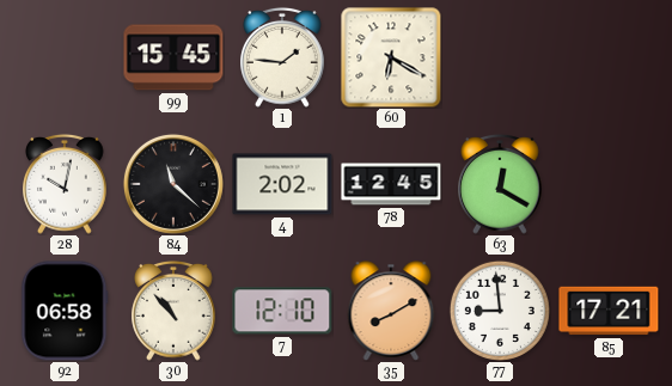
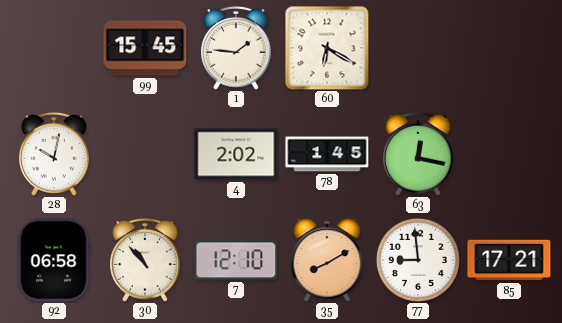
84: 11:22 -> none
78: 12:45 -> 1:45
63: 12:20 -> 12:17
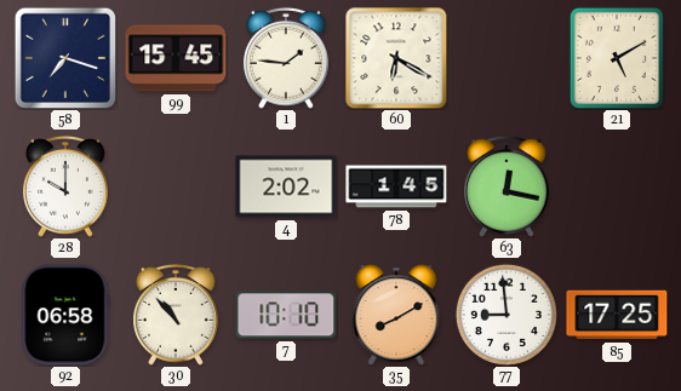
58: none -> 7:18
21: none -> 5:10
28: 10:02 -> 10:00
7: 12:10 -> 10:10
85: 17:21 -> 17:25
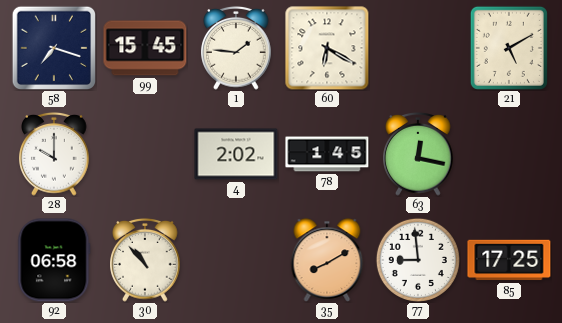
7: 10:10 -> none
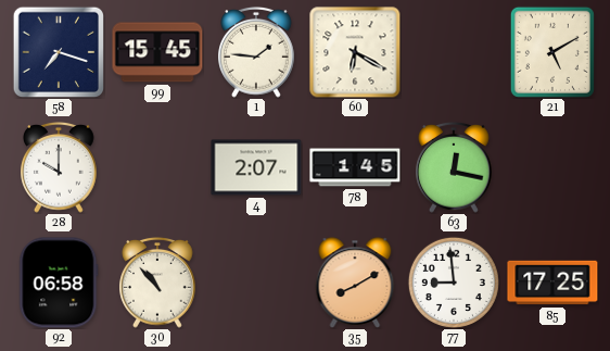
4: 2:02 -> 2:07
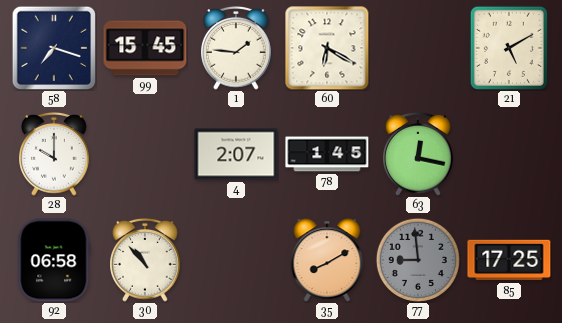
77 dial: white -> grey
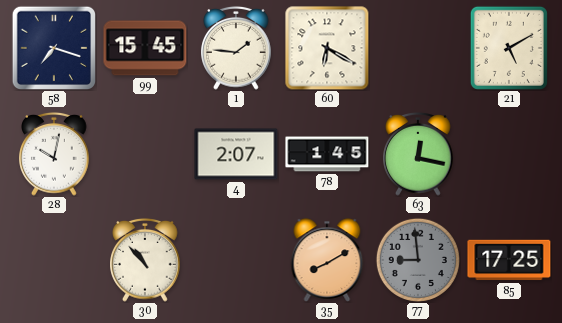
28: 10:00 -> 10:02
92: 06:58 -> none
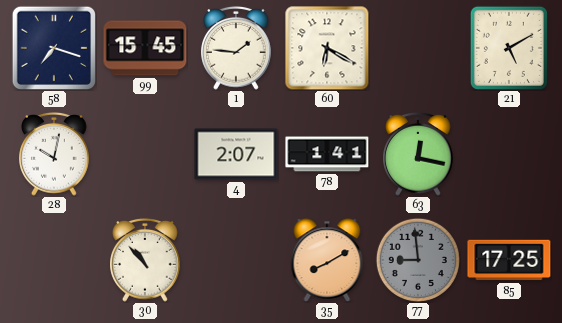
78: 1:45 -> 1:41
